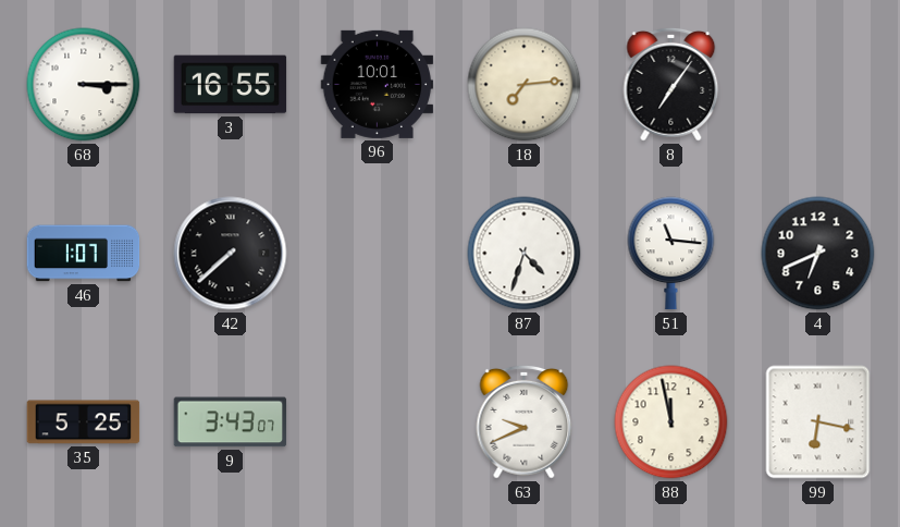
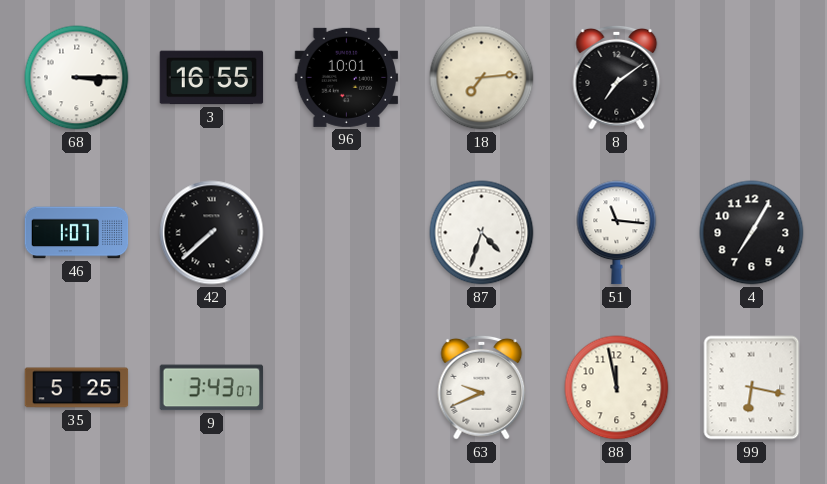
8: 7:06 -> 7:09
4: 6:41 -> 7:05
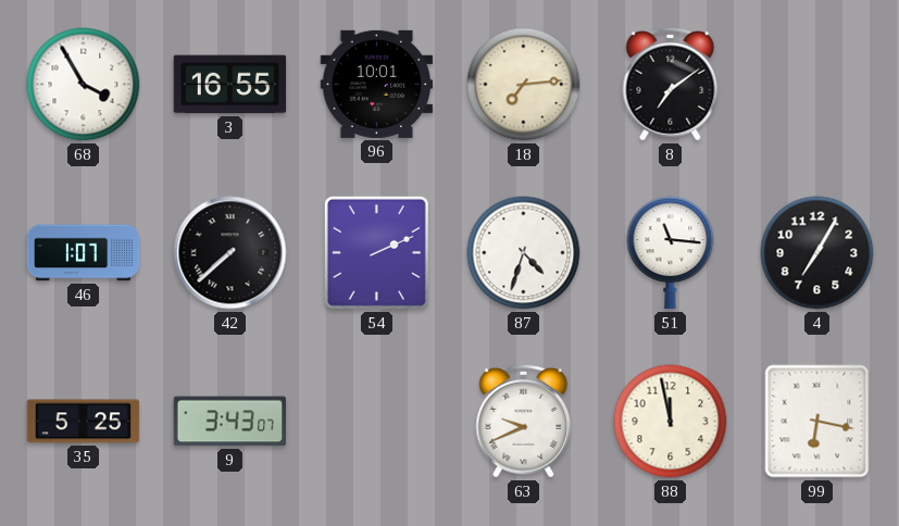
68: 3:15 -> 3:55
54: none -> 2:11
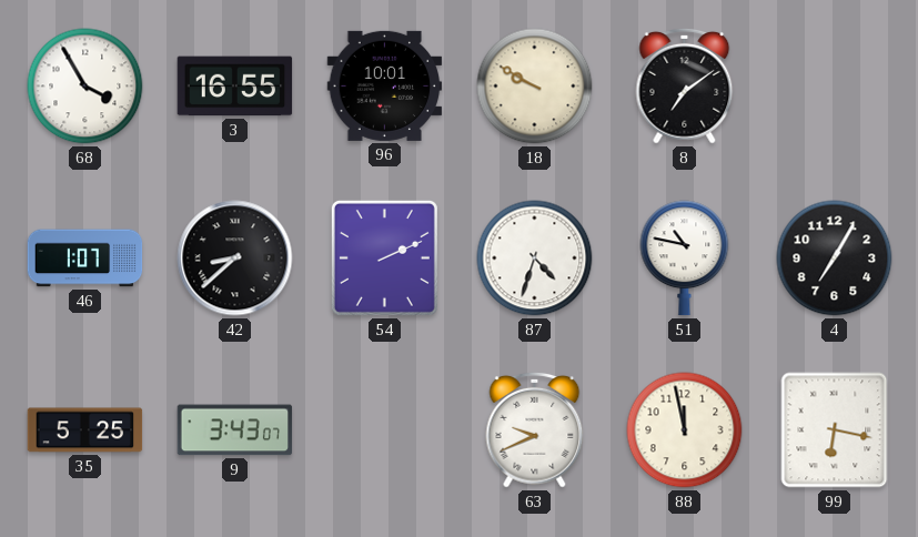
18: 7:14 -> 9:50
42: 7:38 -> 8:38
51: 11:16 -> 10:47
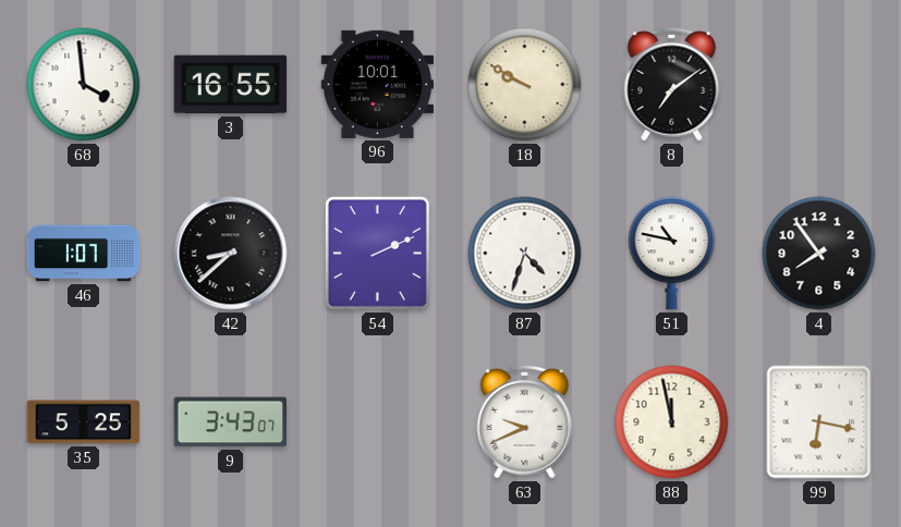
68: 3:55 -> 3:59
4: 7:05 -> 7:54
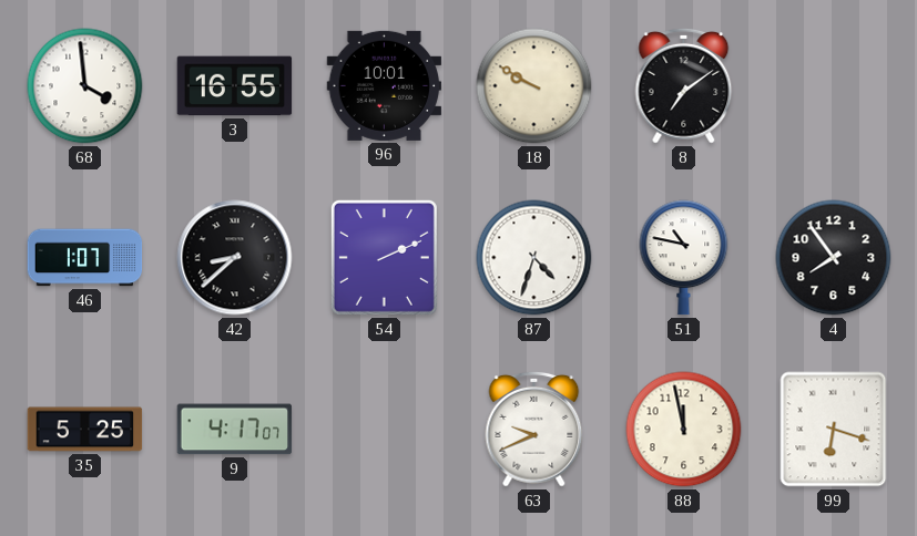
9: 3:43 -> 4:17
99: 6:17 -> 6:18
